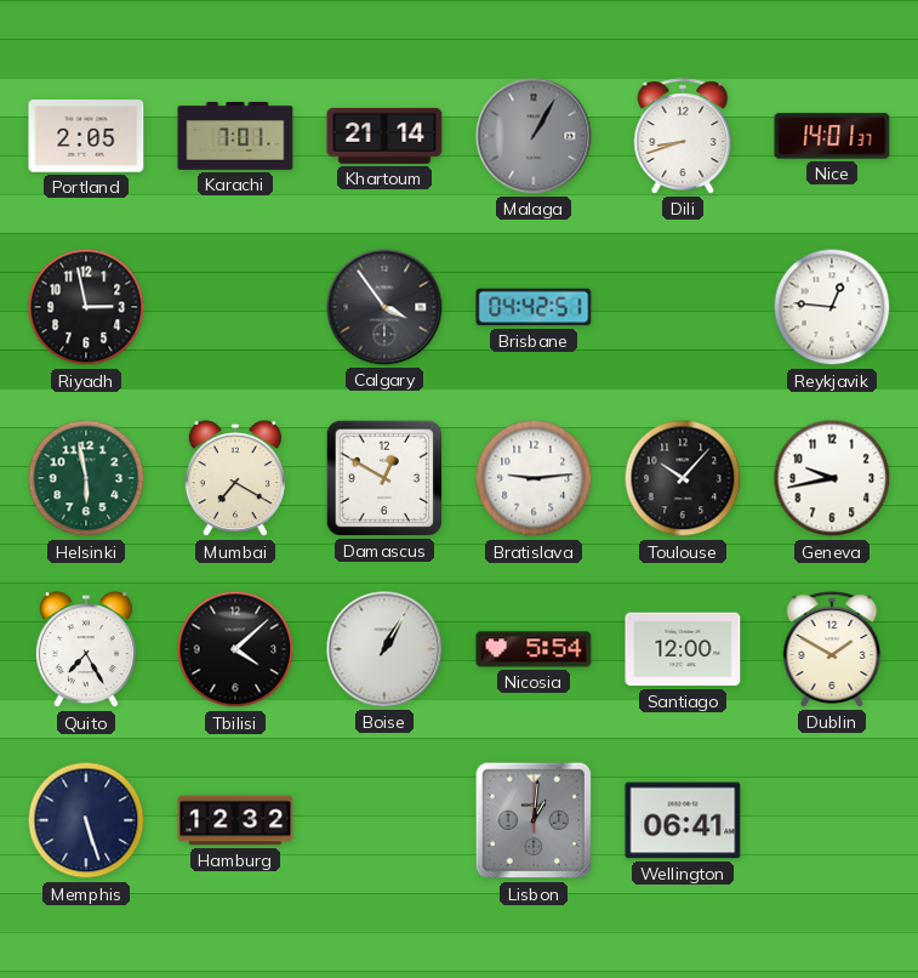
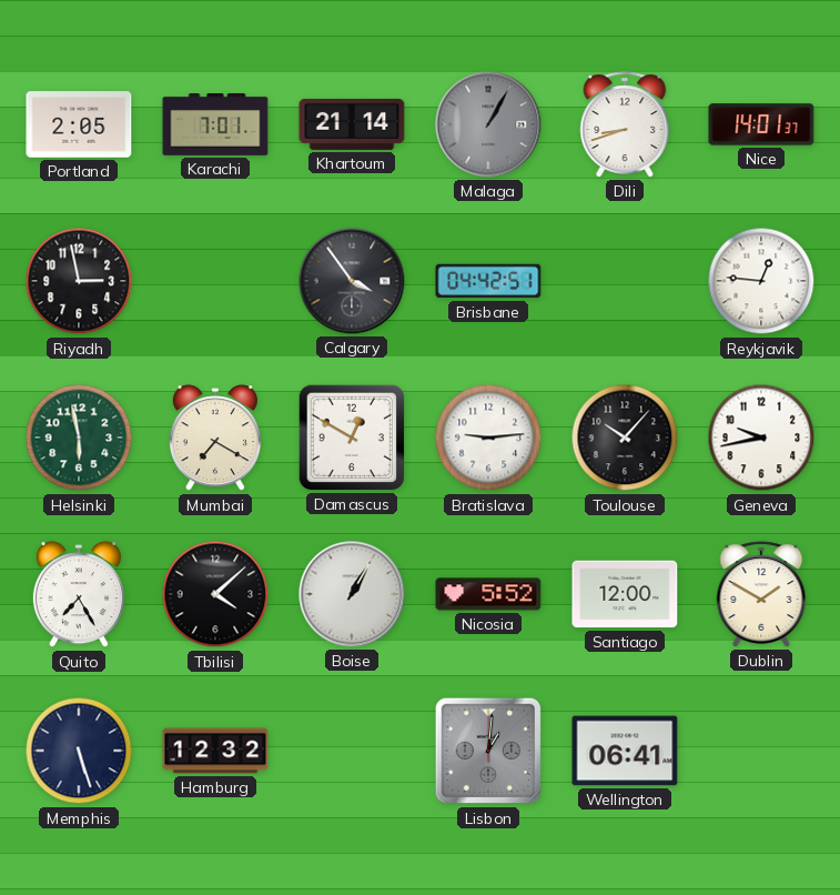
Nicosia: 5:54 -> 5:52
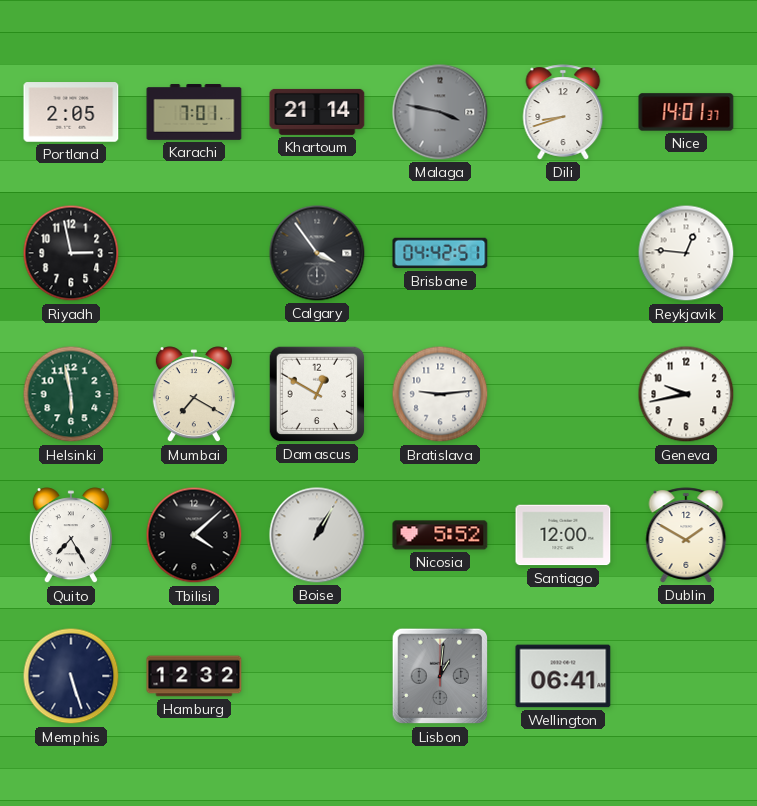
Malaga: 1:05 -> 3:47
Toulouse: 10:07 -> none
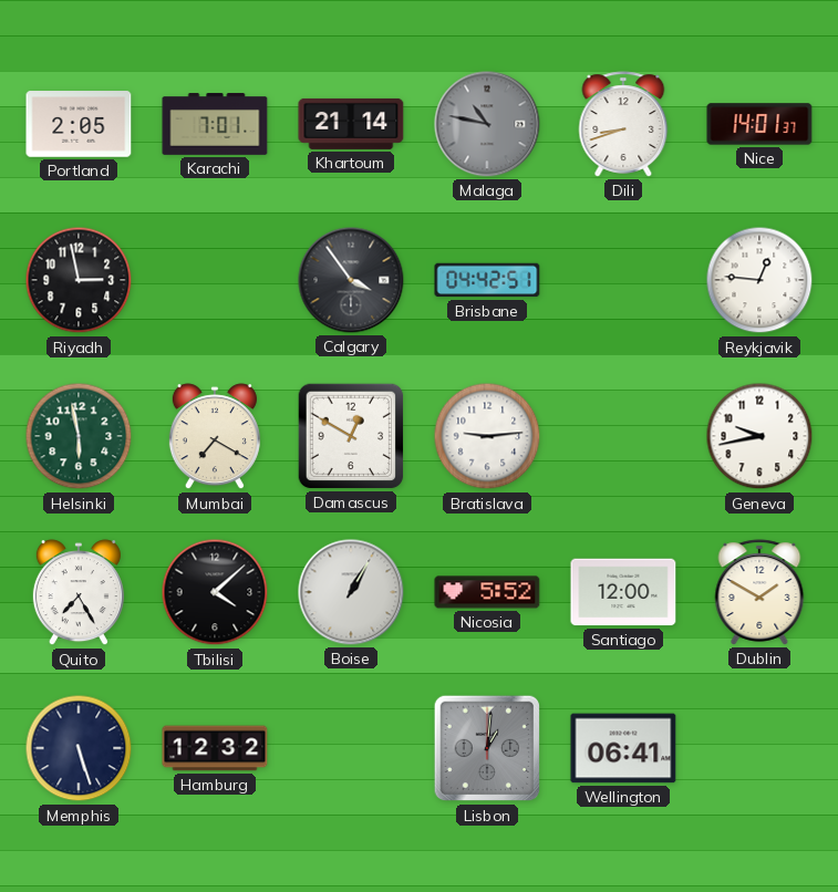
Malaga: 3:47 -> 10:47
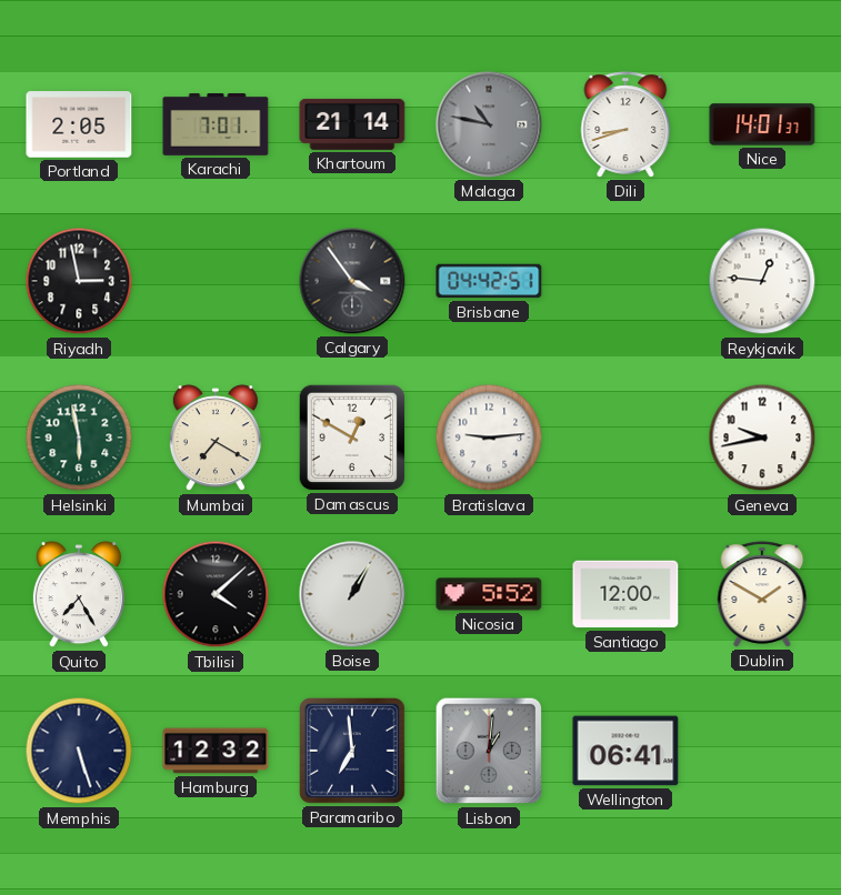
Paramaribo: none -> 6:59
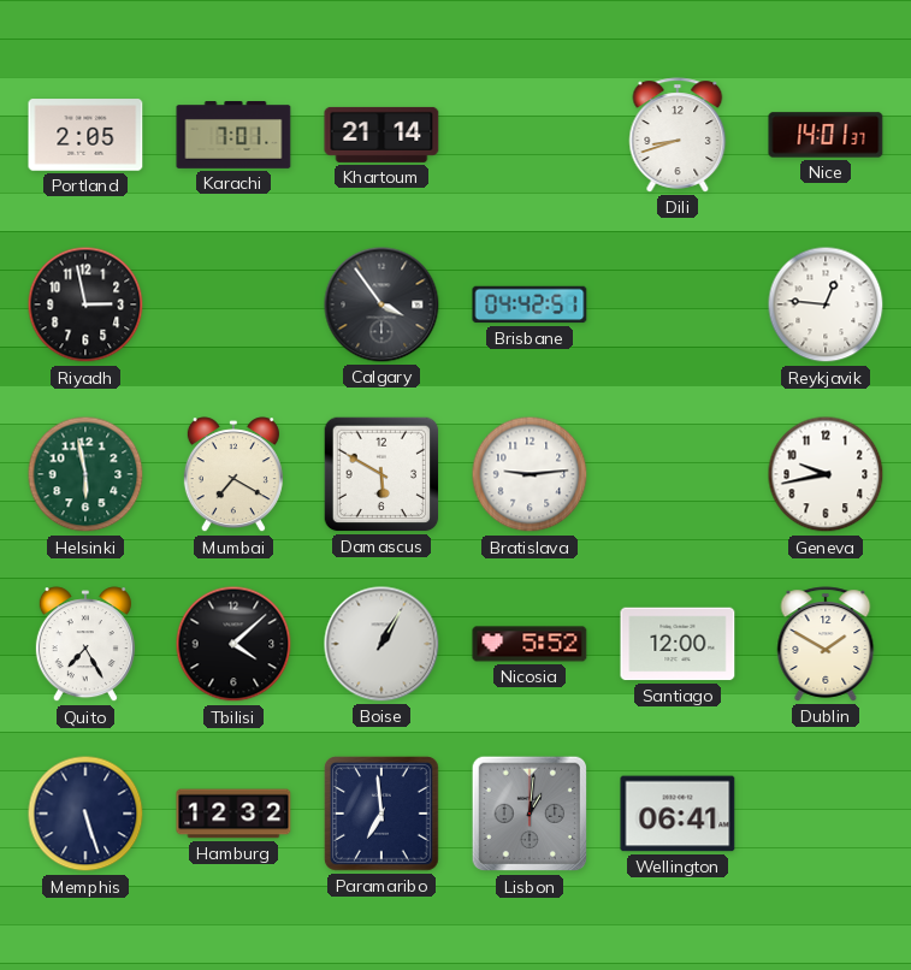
Malaga: 10:47 -> none
Damascus: 12:50 -> 5:50
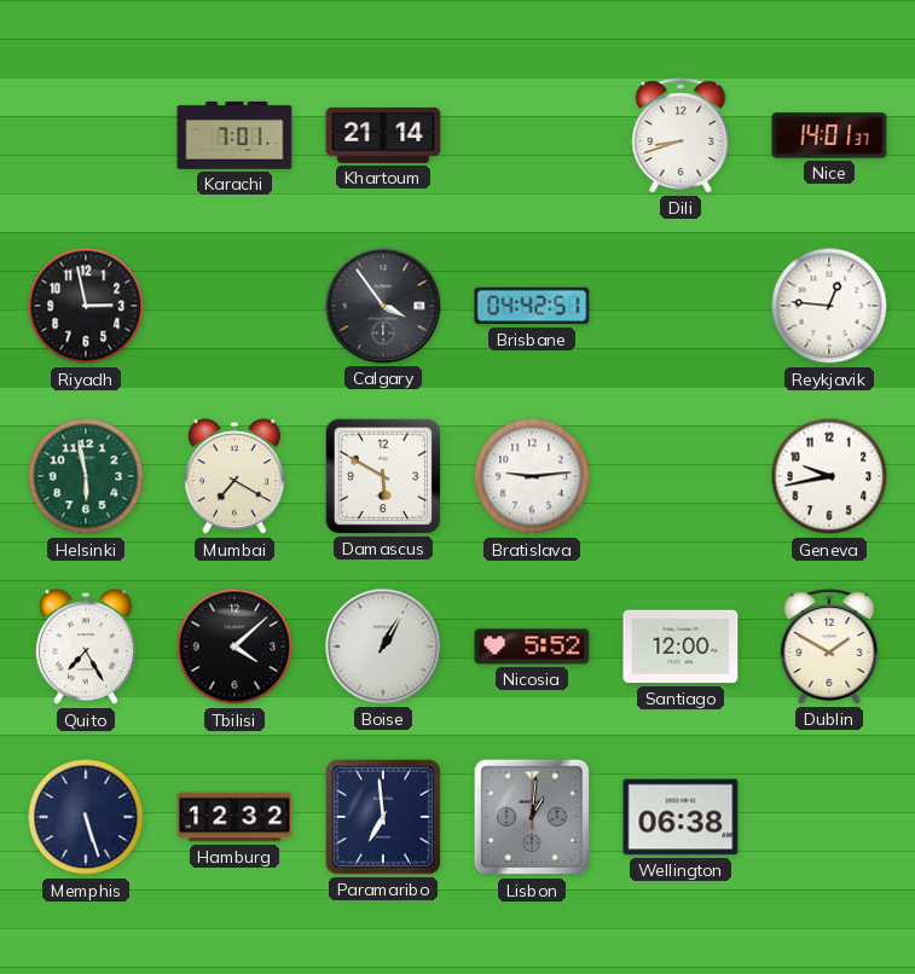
Portland: 2:05 -> none
Wellington: 06:41 -> 06:38
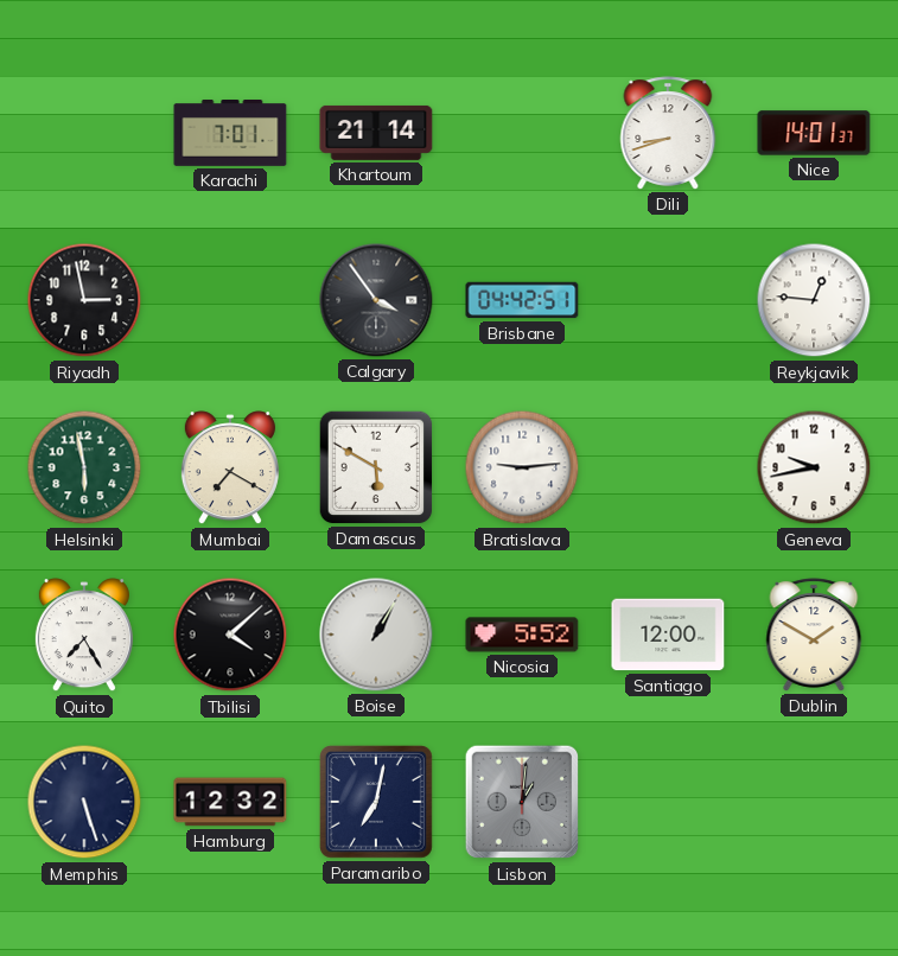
Paramaribo: 6:59 -> 7:02
Wellington: 06:38 -> none
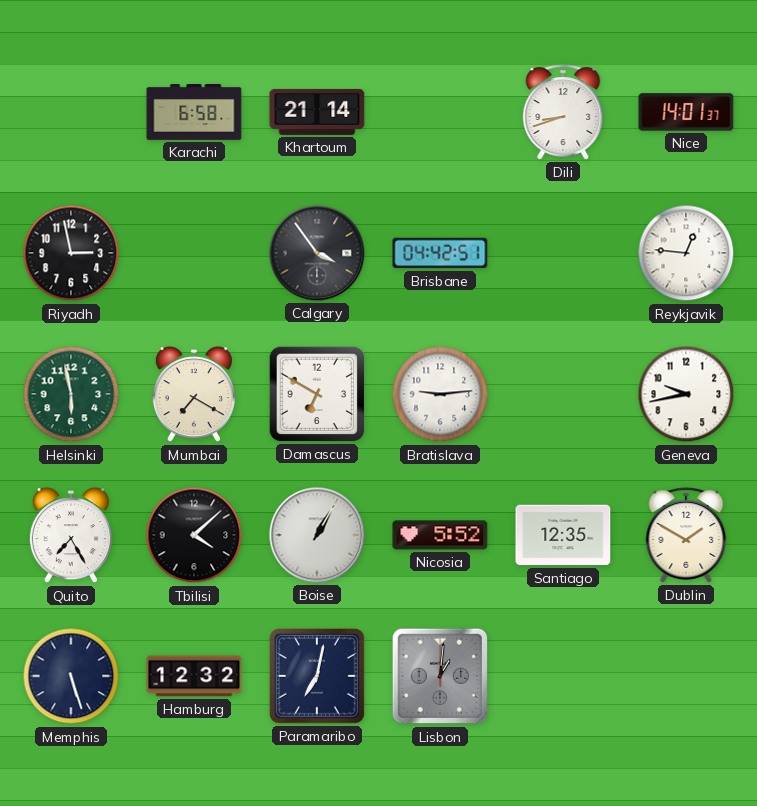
Karachi: 7:01 -> 6:58
Damascus: 5:50 -> 6:50
Santiago: 12:00 -> 12:35
